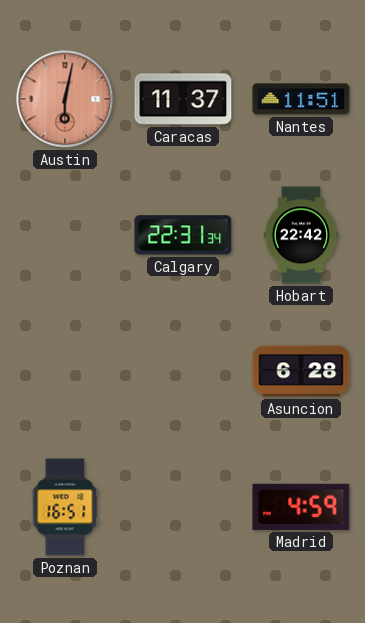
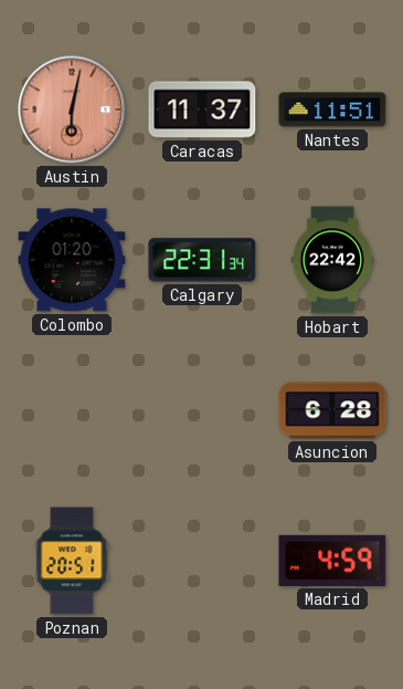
Colombo: none -> 01:20
Poznan: 16:51 -> 20:51
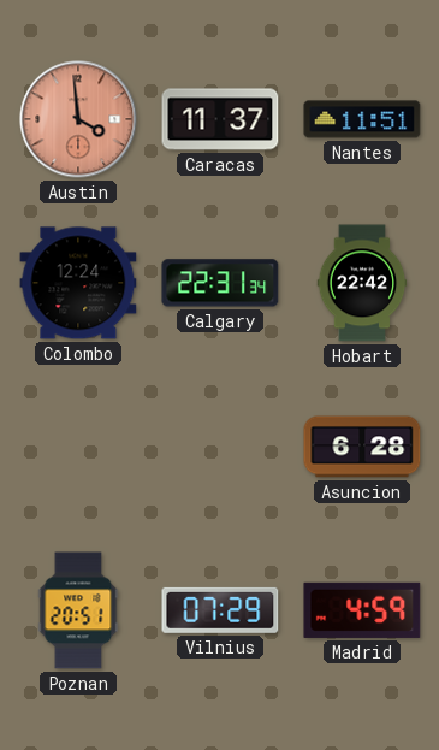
Austin: 6:02 -> 3:59
Colombo: 01:20 -> 12:24
Vilnius: none -> 07:29
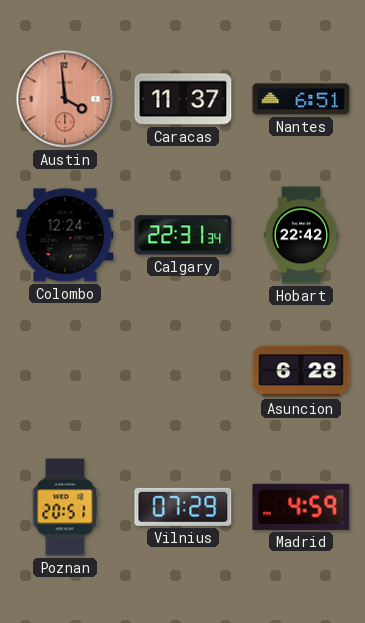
Nantes: 11:51 -> 6:51
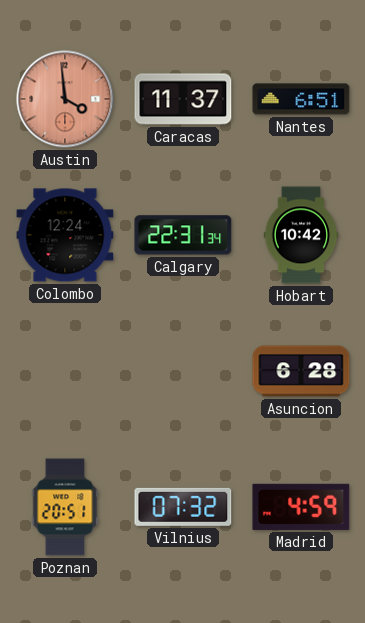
Hobart: 22:42 -> 10:42
Vilnius: 07:29 -> 07:32
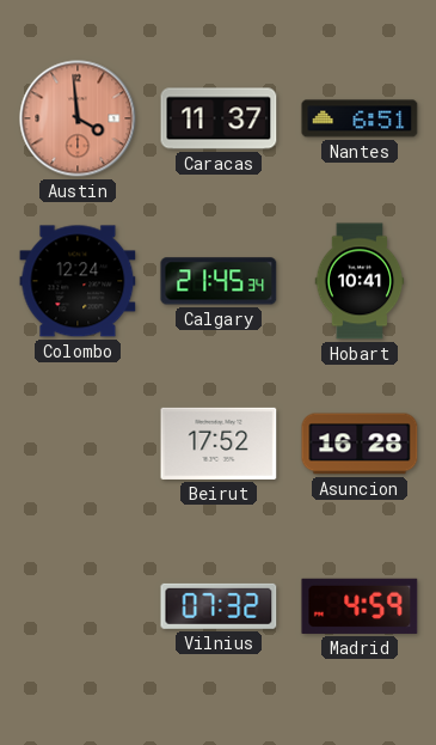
Calgary: 22:31 -> 21:45
Hobart: 10:42 -> 10:41
Beirut: none -> 17:52
Asuncion: 6:28 -> 16:28
Poznan: 20:51 -> none
